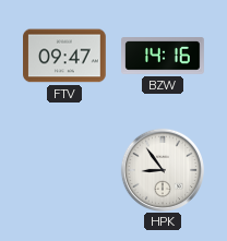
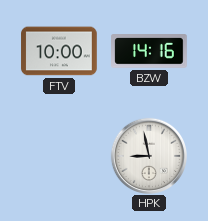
FTV: 09:47 -> 10:00
HPK: 8:54 -> 8:58
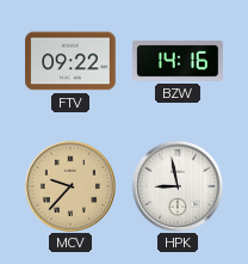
FTV: 10:00 -> 09:22
MCV: none -> 9:37
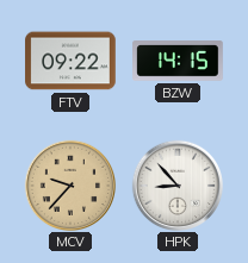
BZW: 14:16 -> 14:15
HPK: 8:58 -> 8:53
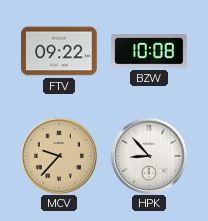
BZW: 14:15 -> 10:08
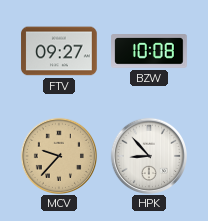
FTV: 09:22 -> 09:27
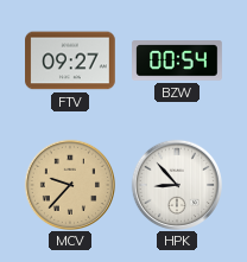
BZW: 10:08 -> 00:54
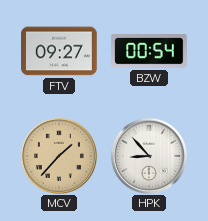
MCV: 9:37 -> 1:37
